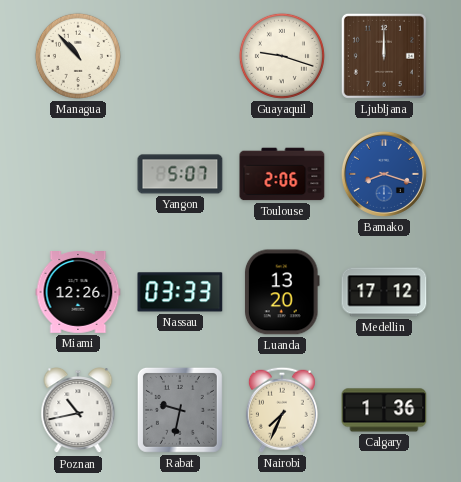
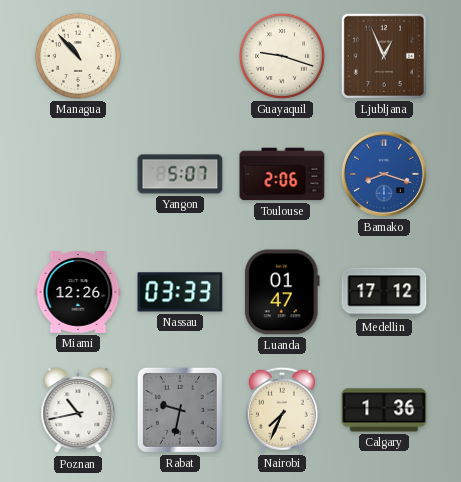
Ljubljana: 12:00 -> 12:56
Luanda: 13:20 -> 01:47
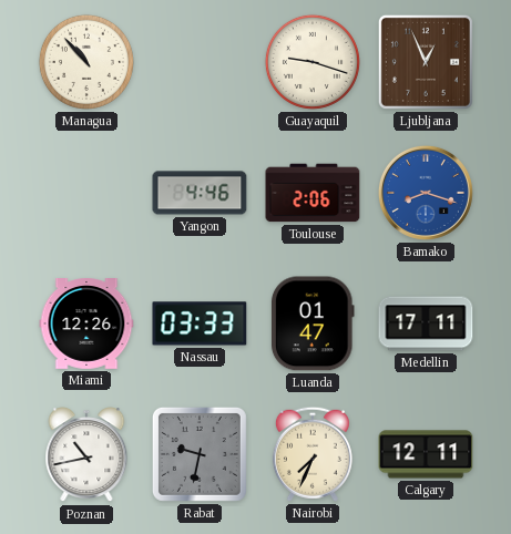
Yangon: 5:07 -> 4:46
Medellin: 17:12 -> 17:11
Calgary: 1:36 -> 12:11
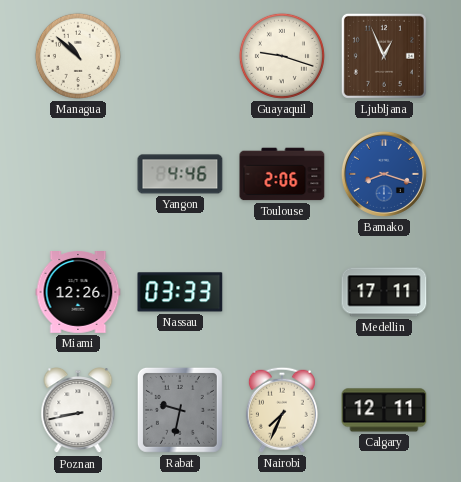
Managua: 10:53 -> 10:52
Luanda: 01:47 -> none
Poznan: 10:43 -> 8:43
